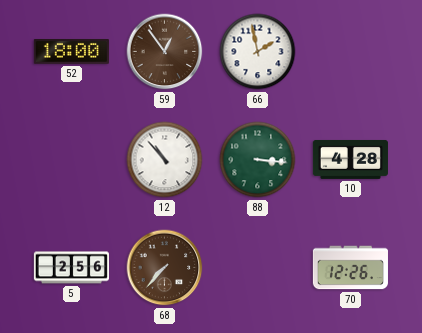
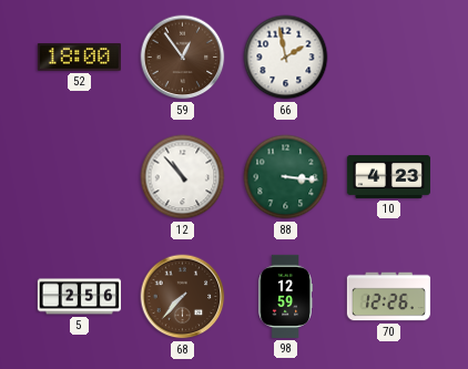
10: 4:28 -> 4:23
98: none -> 12:59
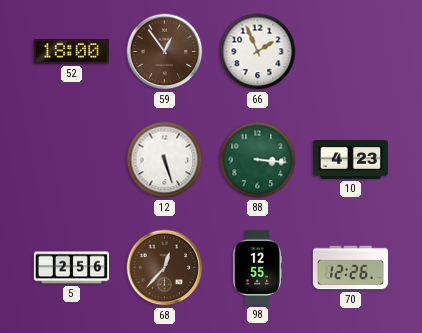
66: 1:58 -> 1:56
12: 10:53 -> 5:27
68: 7:37 -> 12:37
98: 12:59 -> 12:55
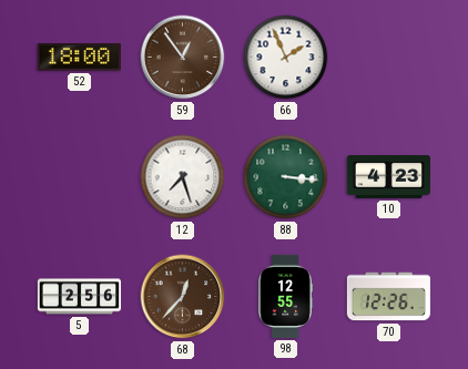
12: 5:27 -> 7:27
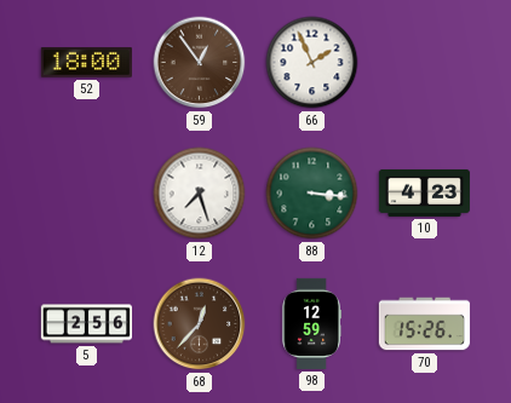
98: 12:55 -> 12:59
70: 12:26 -> 15:26
